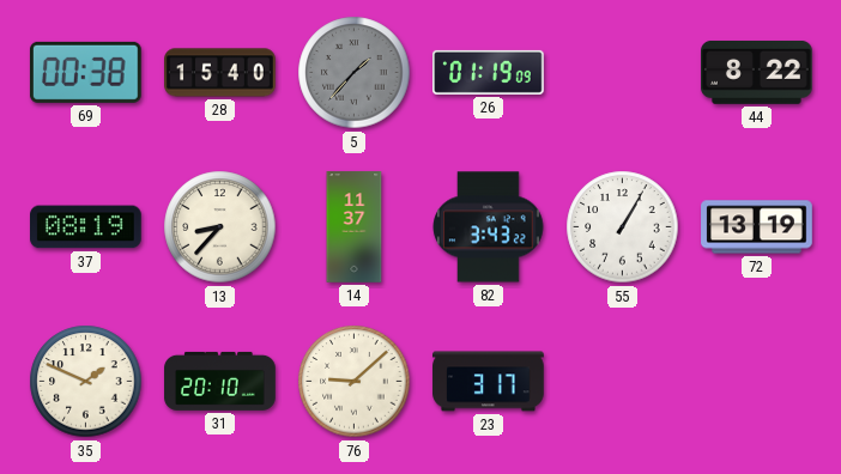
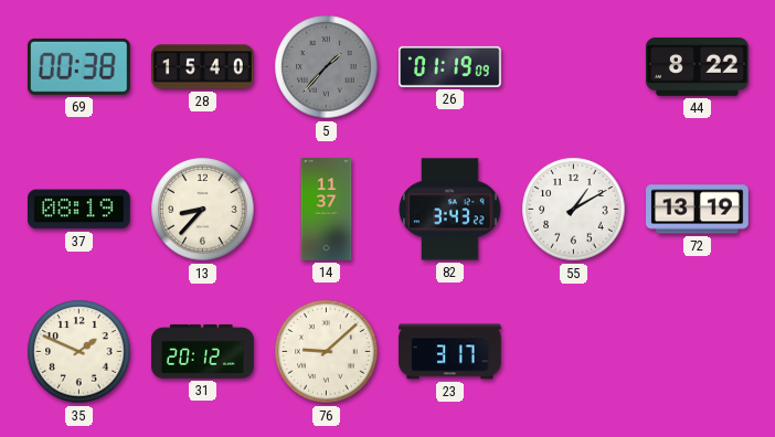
55: 1:05 -> 1:10
31: 20:10 -> 20:12
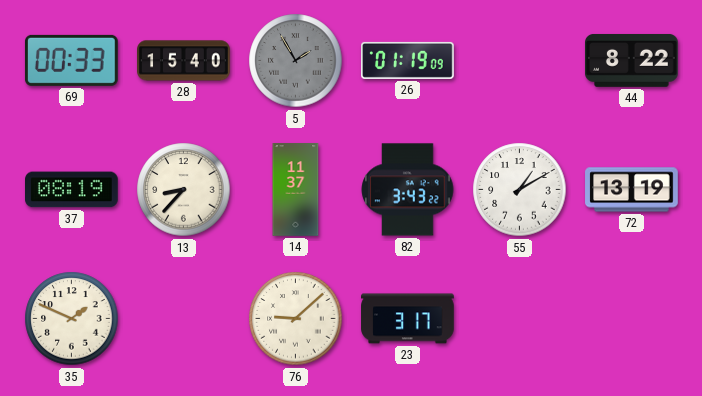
69: 00:38 -> 00:33
5: 1:37 -> 1:55
31: 20:12 -> none
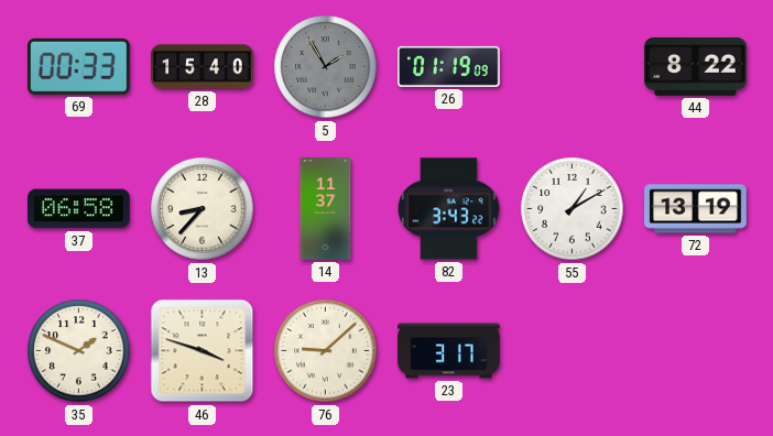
37: 08:19 -> 06:58
46: none -> 3:48
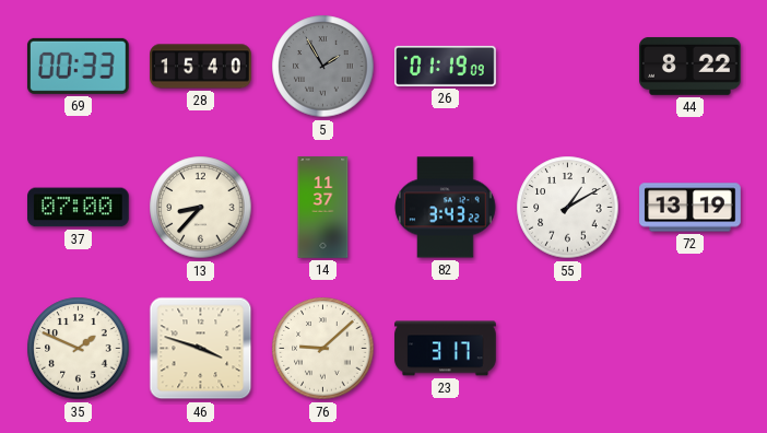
37: 06:58 -> 07:00
